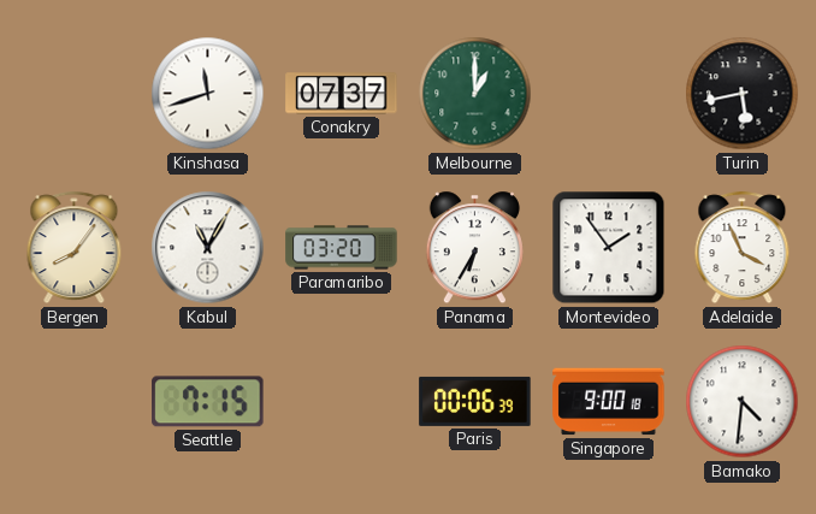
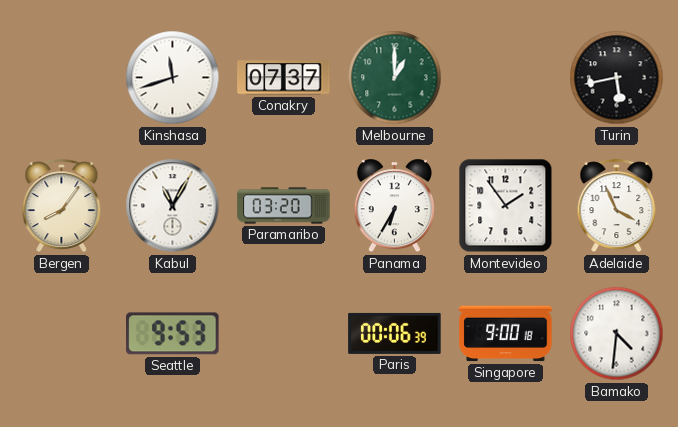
Seattle: 7:15 -> 9:53
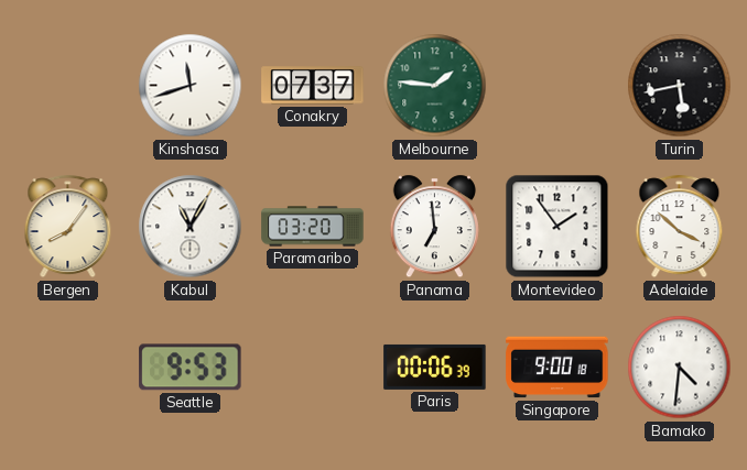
Melbourne: 1:00 -> 1:46
Panama: 6:35 -> 6:59
Adelaide: 3:56 -> 3:52
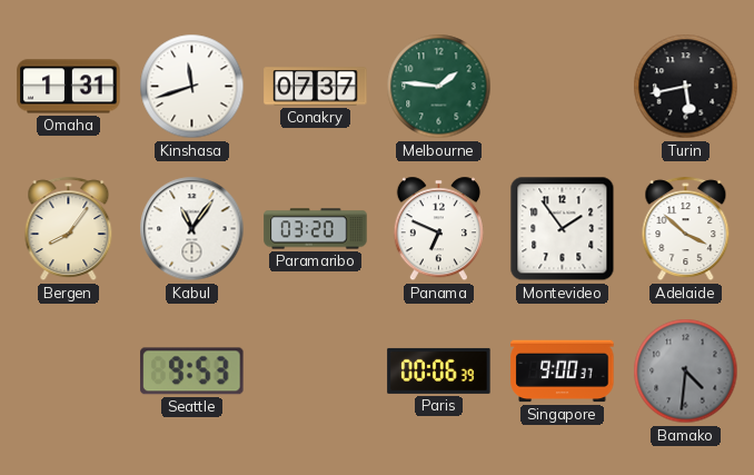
Omaha: none -> 1:31
Kabul: 11:05 -> 11:06
Panama: 6:59 -> 6:49
Singapore: 9:00:18 -> 9:00:37
Bamako dial: white -> grey
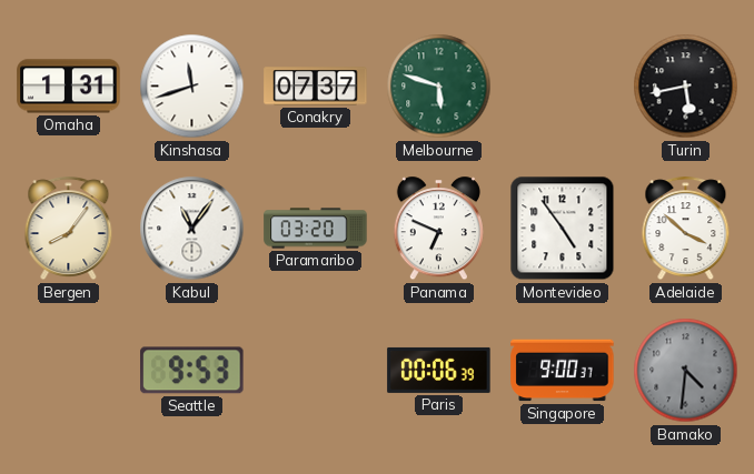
Melbourne: 1:46 -> 5:48
Montevideo: 1:54 -> 4:54
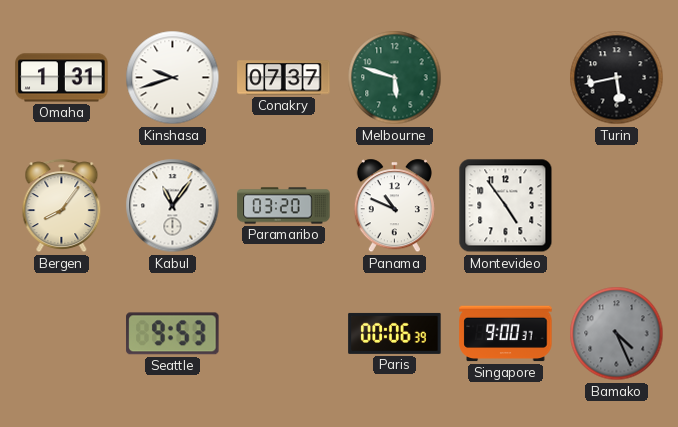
Kinshasa: 11:42 -> 9:42
Panama: 6:49 -> 10:49
Adelaide: 3:52 -> none
Bamako: 4:31 -> 4:26
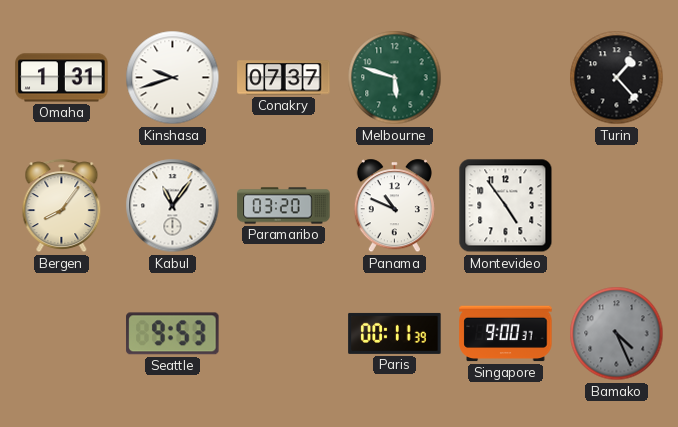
Turin: 5:43 -> 1:23
Paris: 00:06 -> 00:11
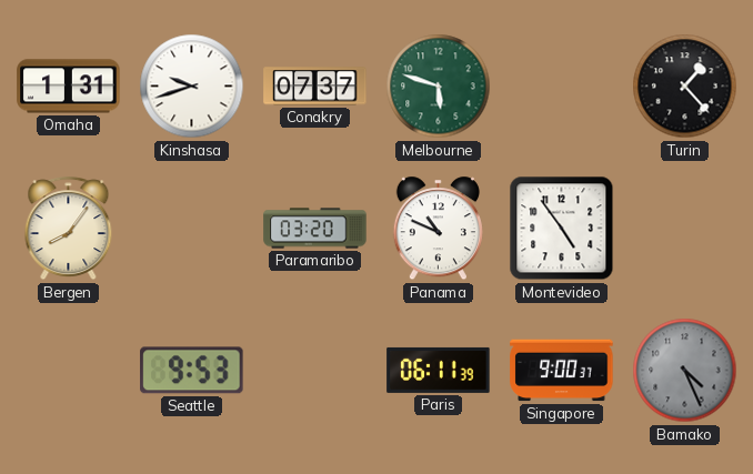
Kabul: 11:06 -> none
Paris: 00:11 -> 06:11
